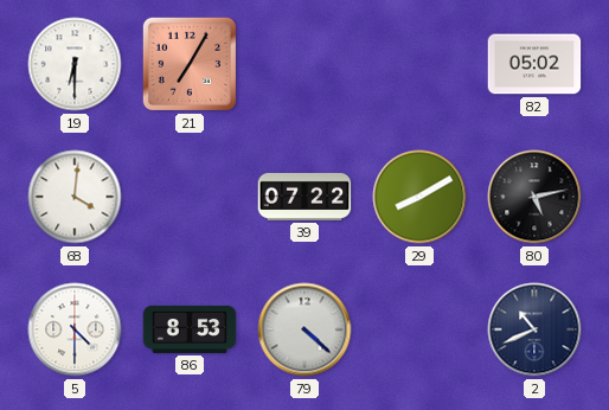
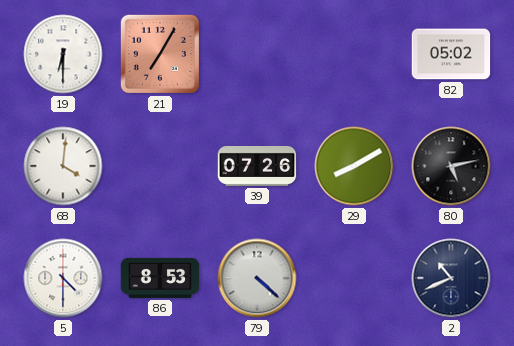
39: 07:22 -> 07:26
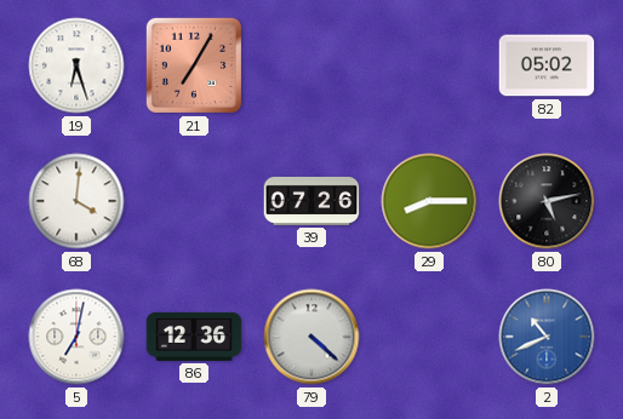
19: 6:30 -> 6:27
29: 8:10 -> 8:15
5: 4:30 -> 7:02
86: 8:53 -> 12:36
2 dial: navy -> blue
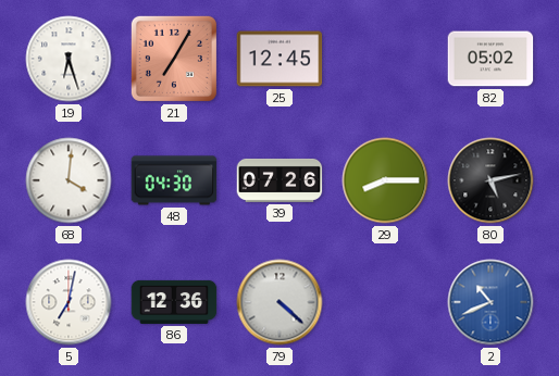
25: none -> 12:45
48: none -> 04:30
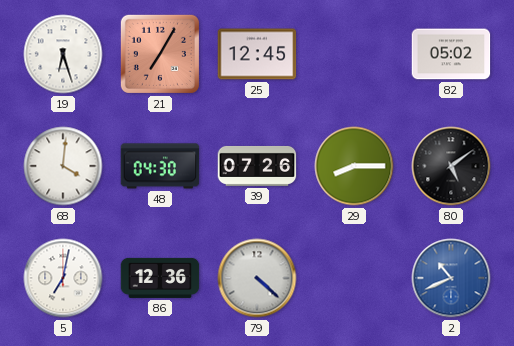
80: 5:13 -> 5:09
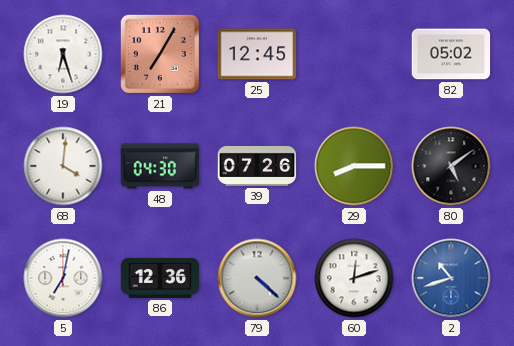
60: none -> 12:12
2: 10:41 -> 10:42
